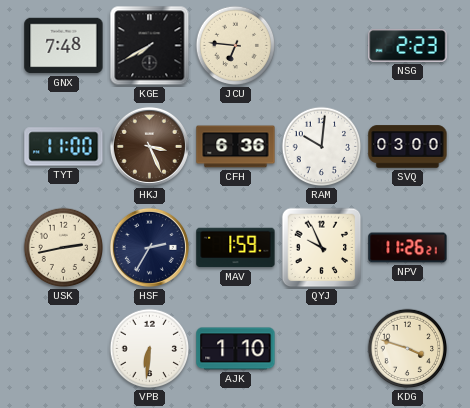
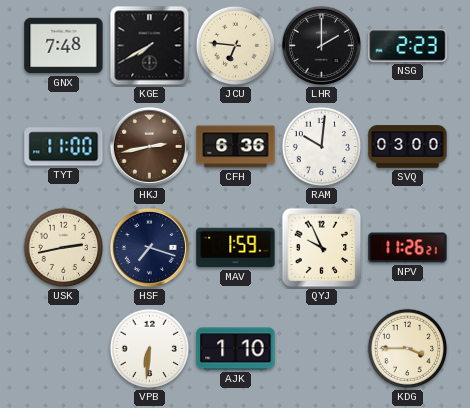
LHR: none -> 2:00
HKJ: 3:26 -> 2:43
HSF: 2:35 -> 7:18
KDG: 3:48 -> 3:45
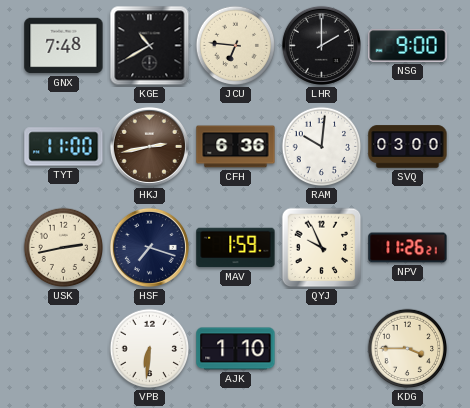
KGE: 7:40 -> 10:40
NSG: 2:23 -> 9:00
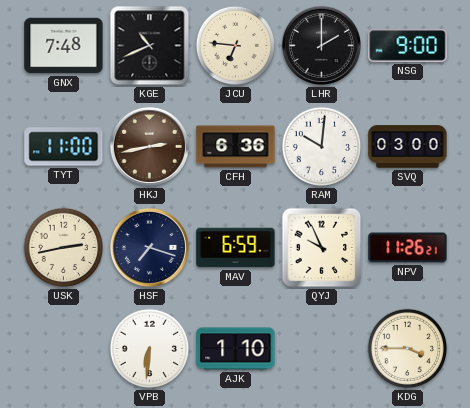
KGE: 10:40 -> 10:41
MAV: 1:59 -> 6:59
